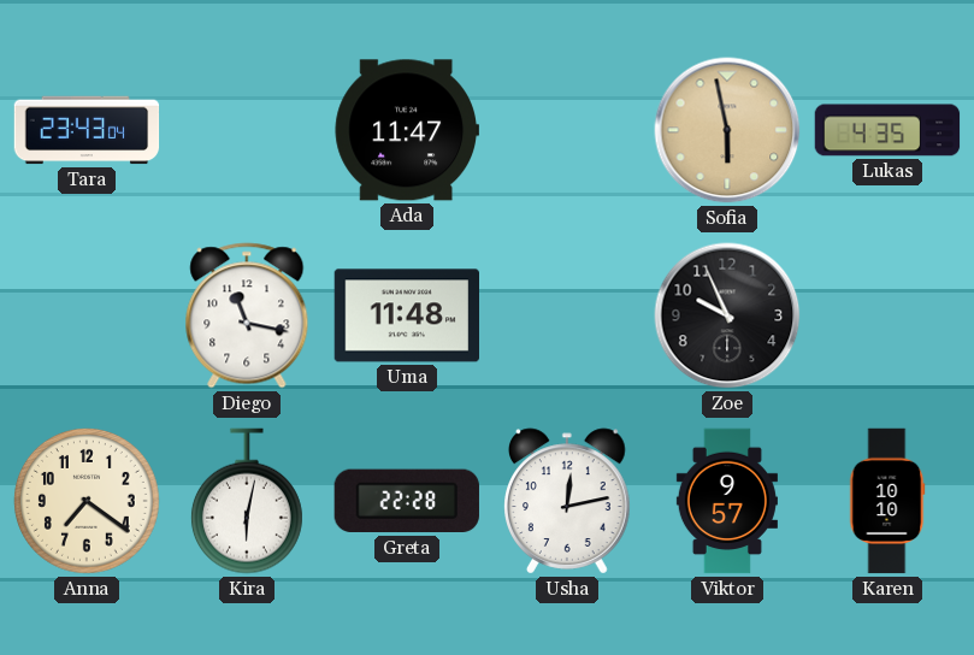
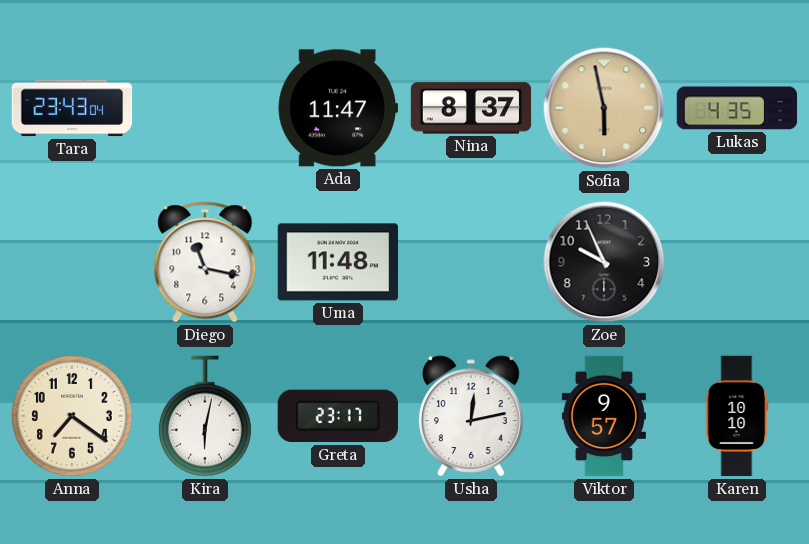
Nina: none -> 8:37
Greta: 22:28 -> 23:17
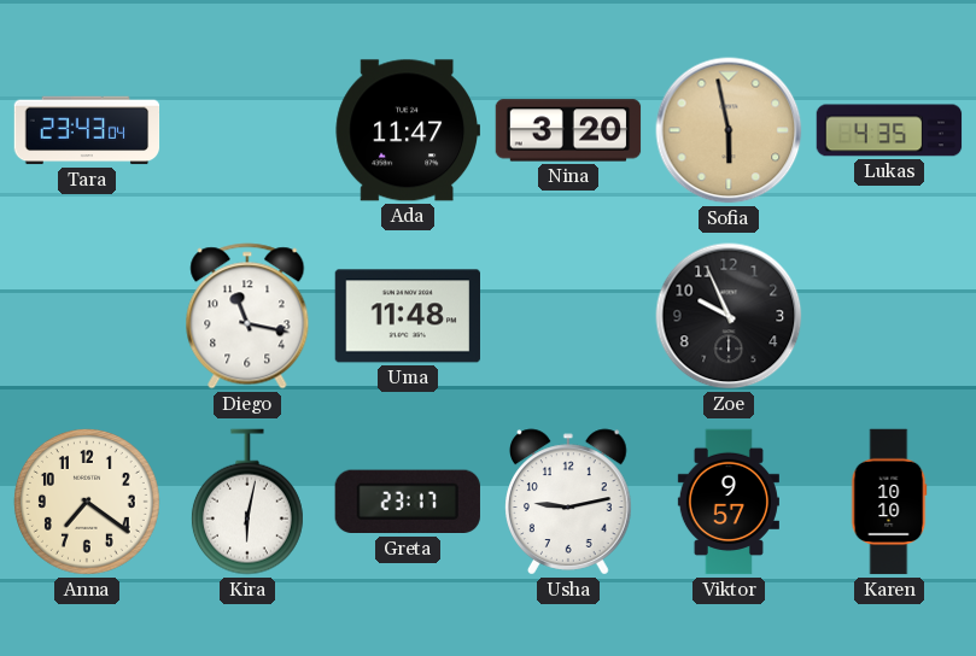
Nina: 8:37 -> 3:20
Usha: 12:13 -> 9:13
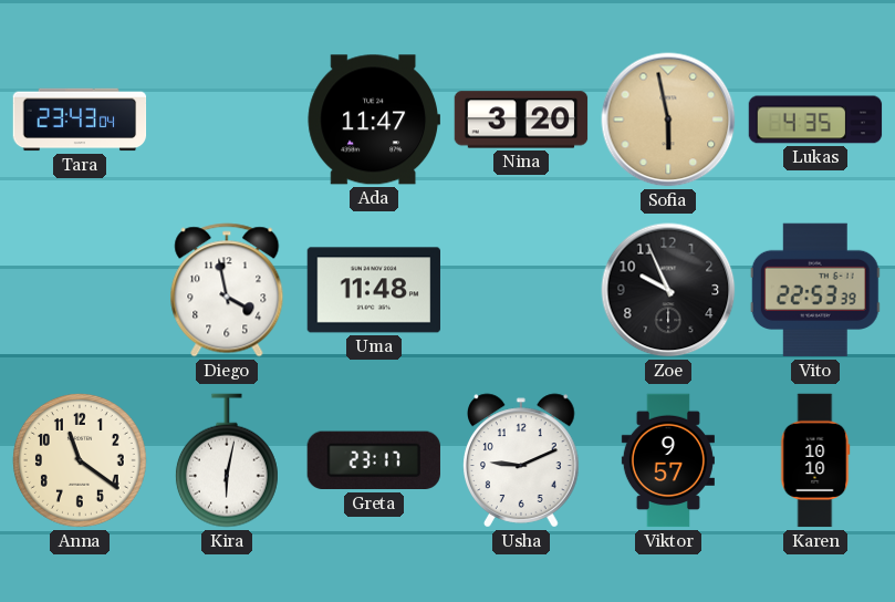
Diego: 11:17 -> 3:58
Vito: none -> 22:53
Anna: 7:21 -> 11:21
Usha: 9:13 -> 9:11
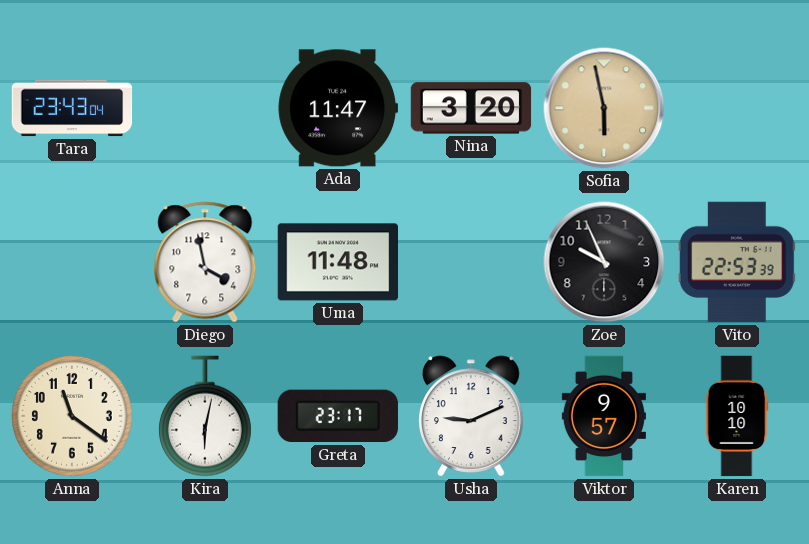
Lukas: 4:35 -> none
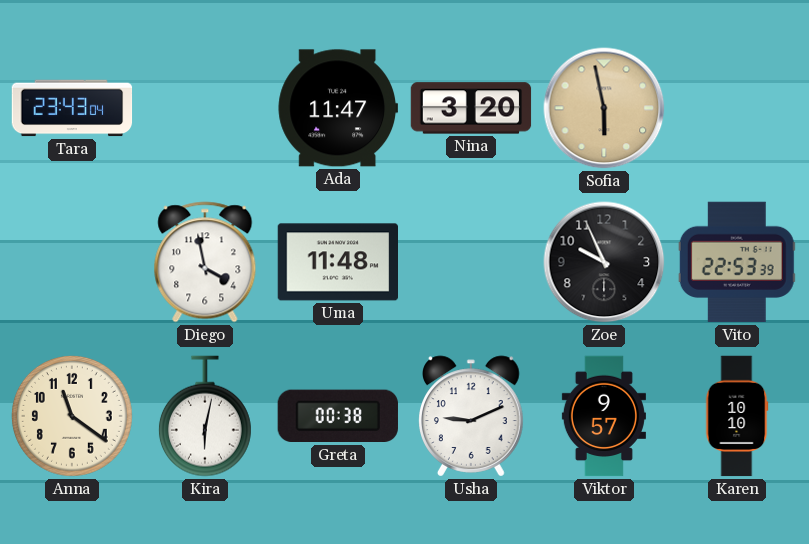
Greta: 23:17 -> 00:38
